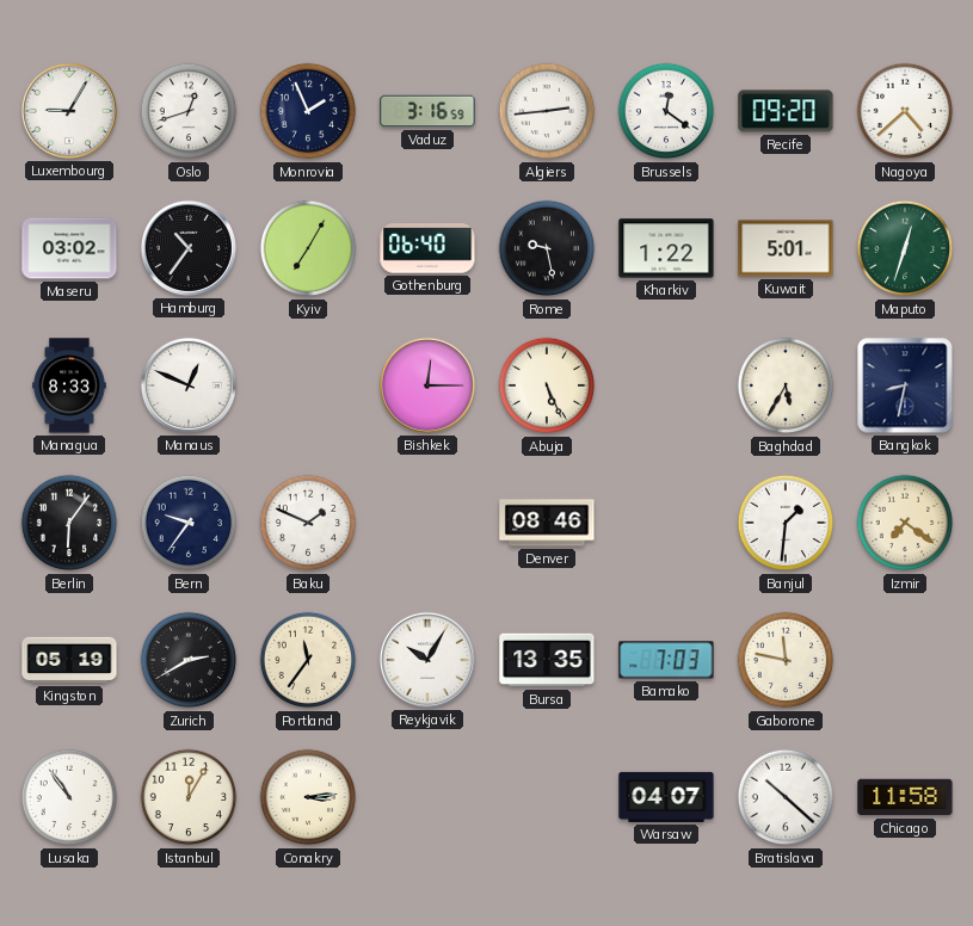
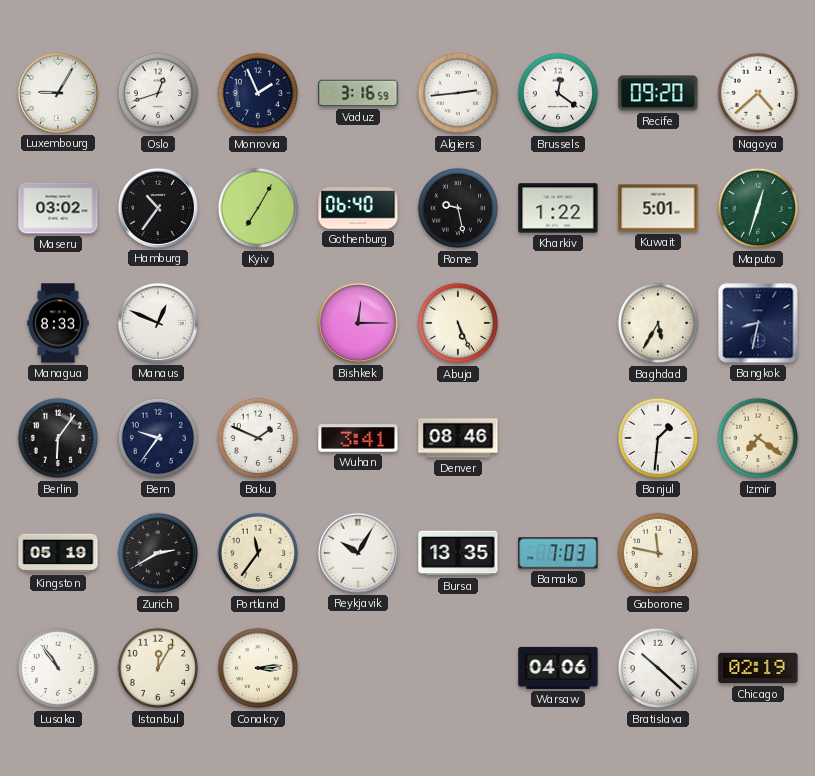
Wuhan: none -> 3:41
Warsaw: 04:07 -> 04:06
Chicago: 11:58 -> 02:19
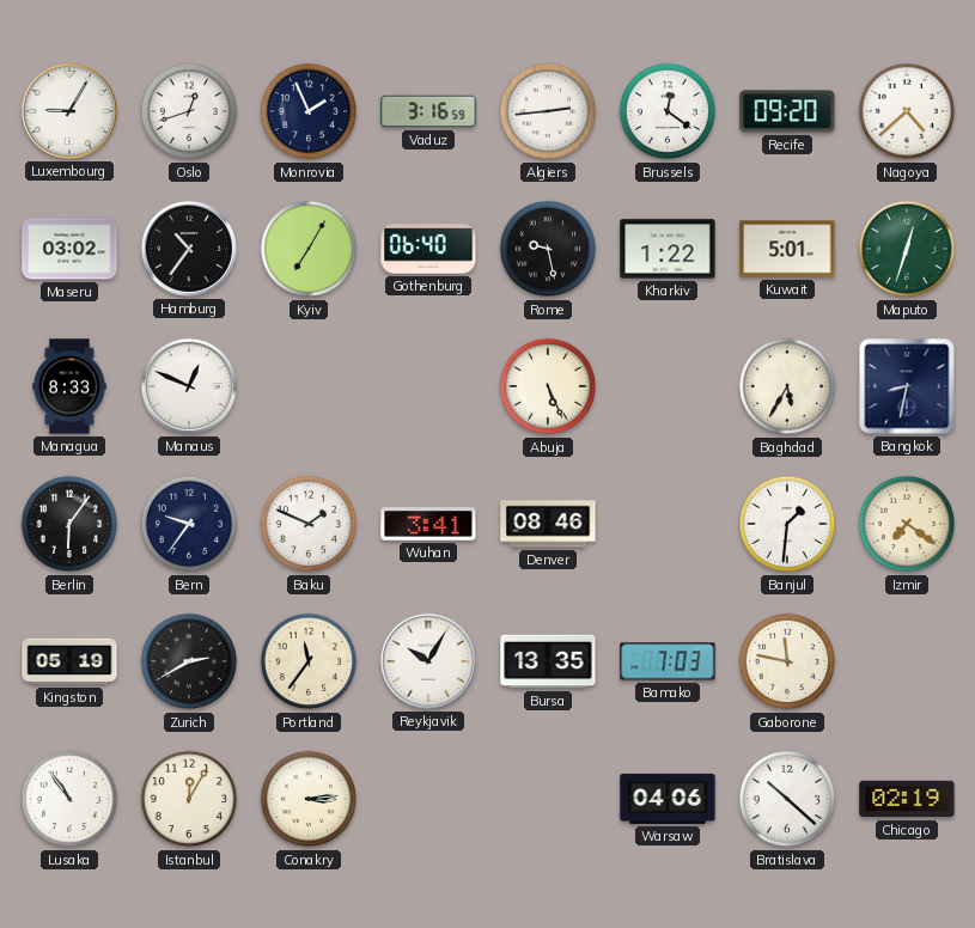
Bishkek: 12:15 -> none
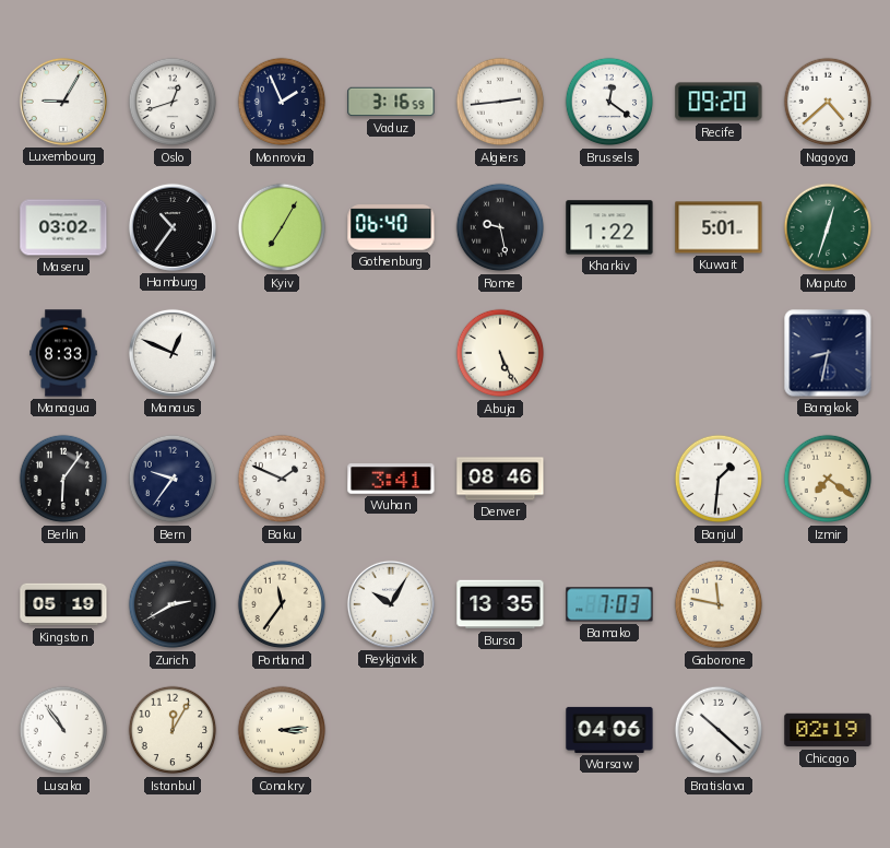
Baghdad: 5:35 -> none
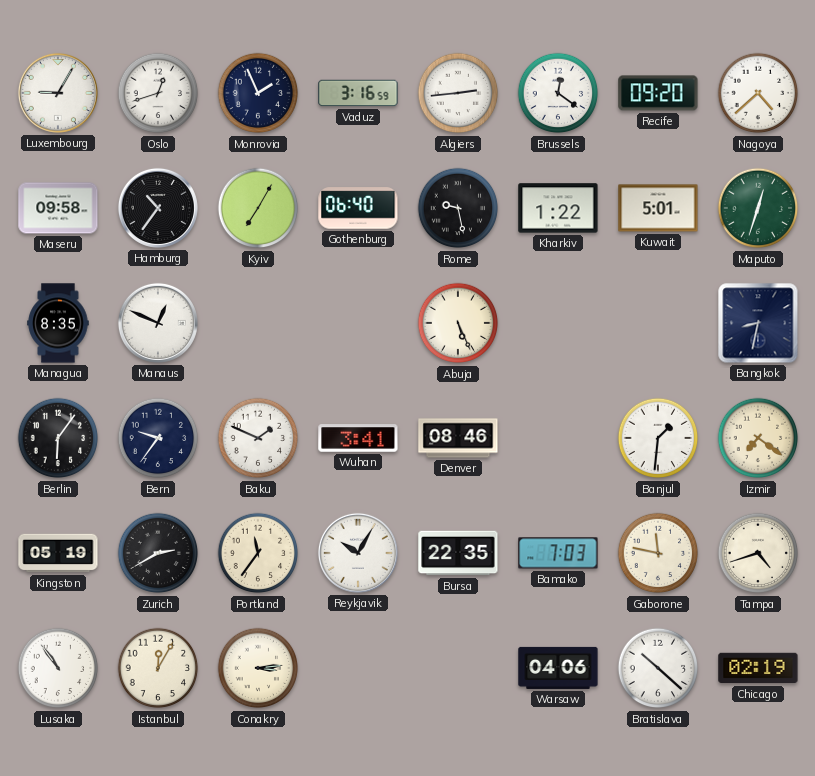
Maseru: 03:02 -> 09:58
Managua: 8:33 -> 8:35
Bursa: 13:35 -> 22:35
Tampa: none -> 4:42
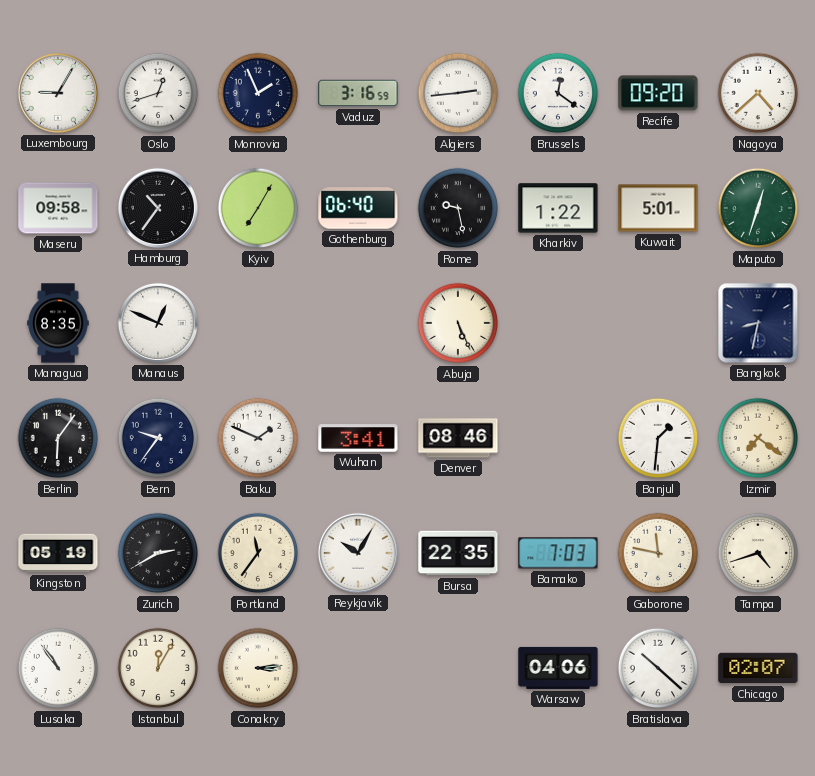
Chicago: 02:19 -> 02:07
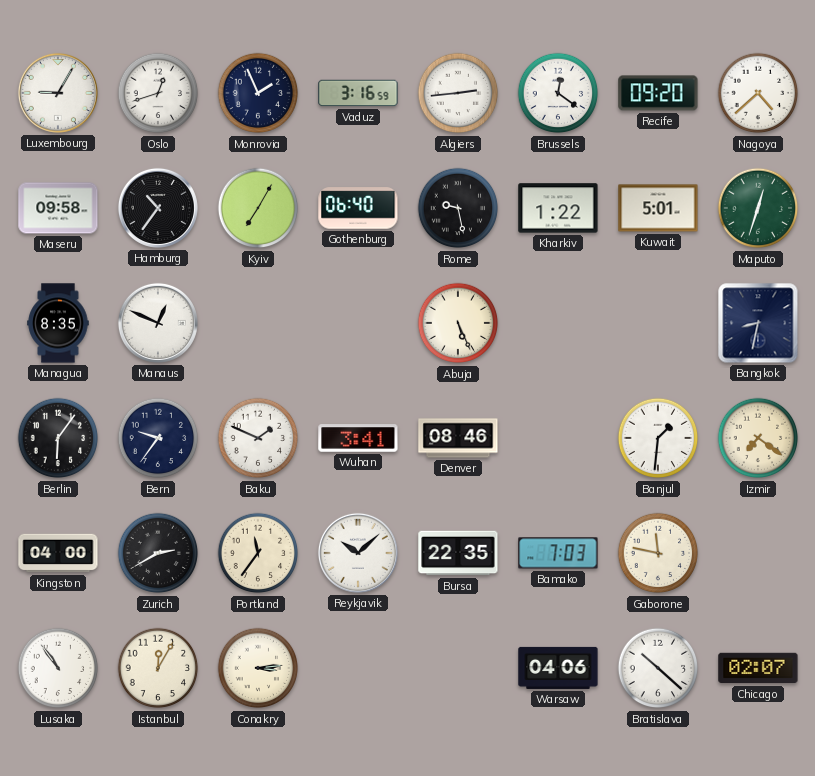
Kingston: 05:19 -> 04:00
Reykjavik: 10:05 -> 10:08
Tampa: 4:42 -> none
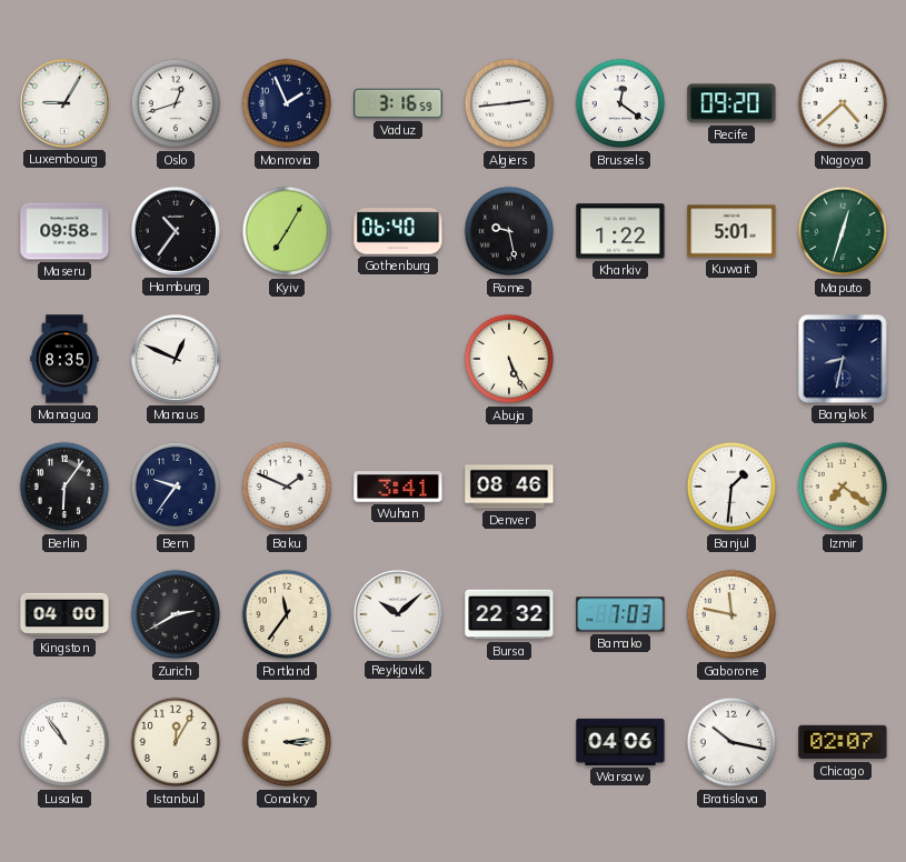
Bursa: 22:35 -> 22:32
Bratislava: 10:22 -> 10:17
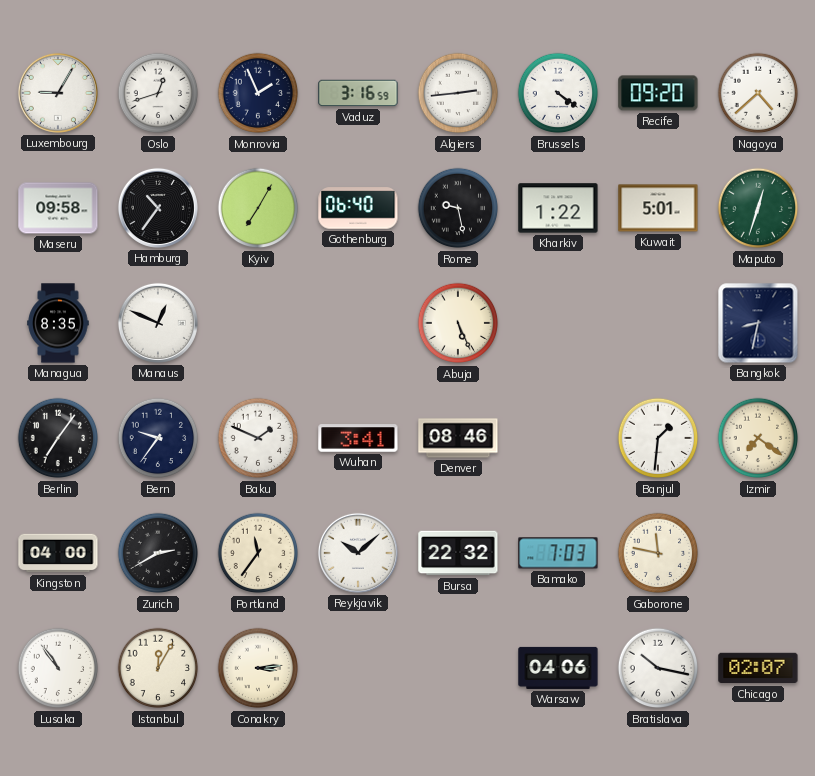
Brussels: 12:21 -> 4:21
Berlin: 6:06 -> 7:06
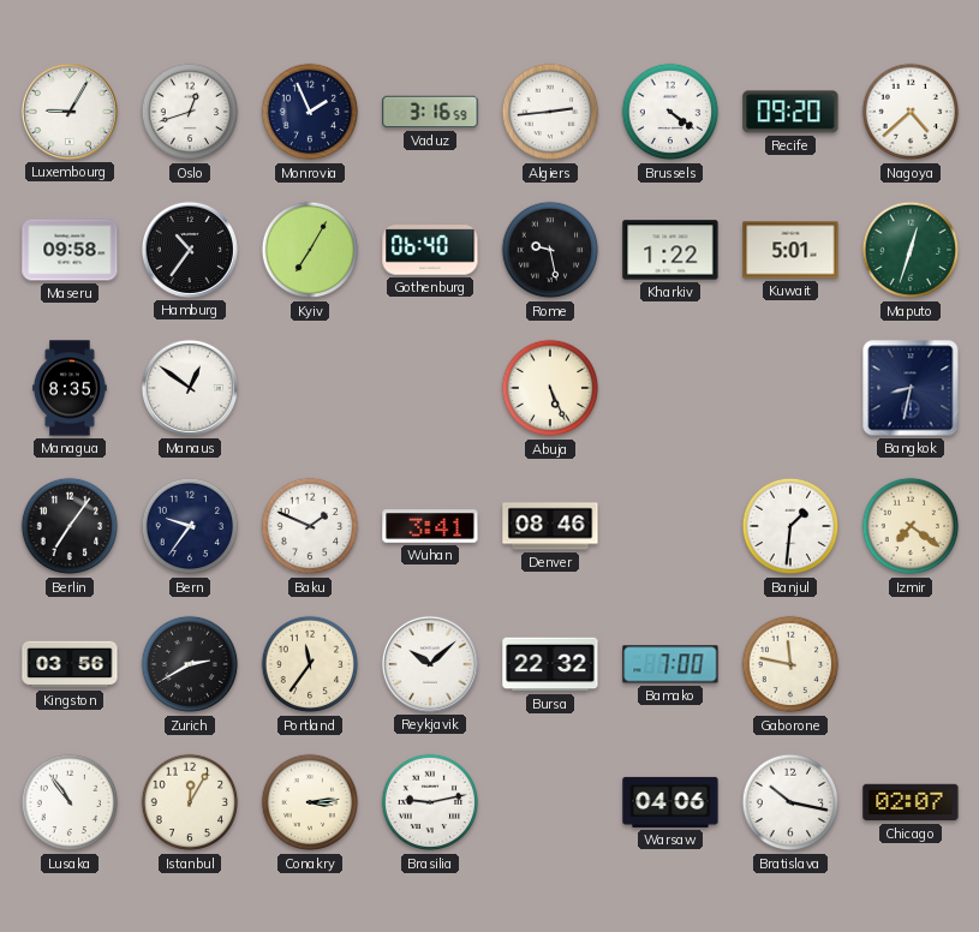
Manaus: 12:49 -> 12:51
Kingston: 04:00 -> 03:56
Bamako: 7:03 -> 7:00
Brasilia: none -> 9:13
